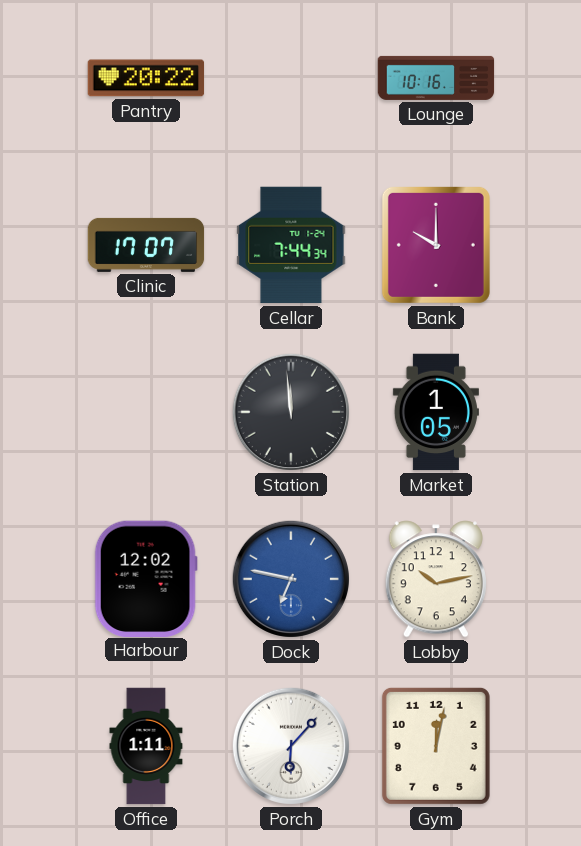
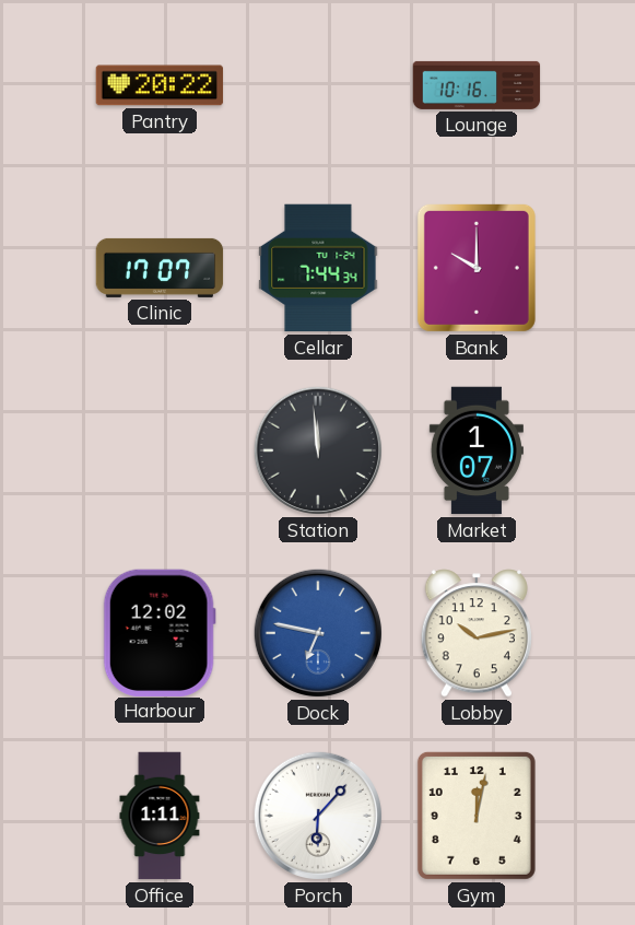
Market: 1:05 -> 1:07
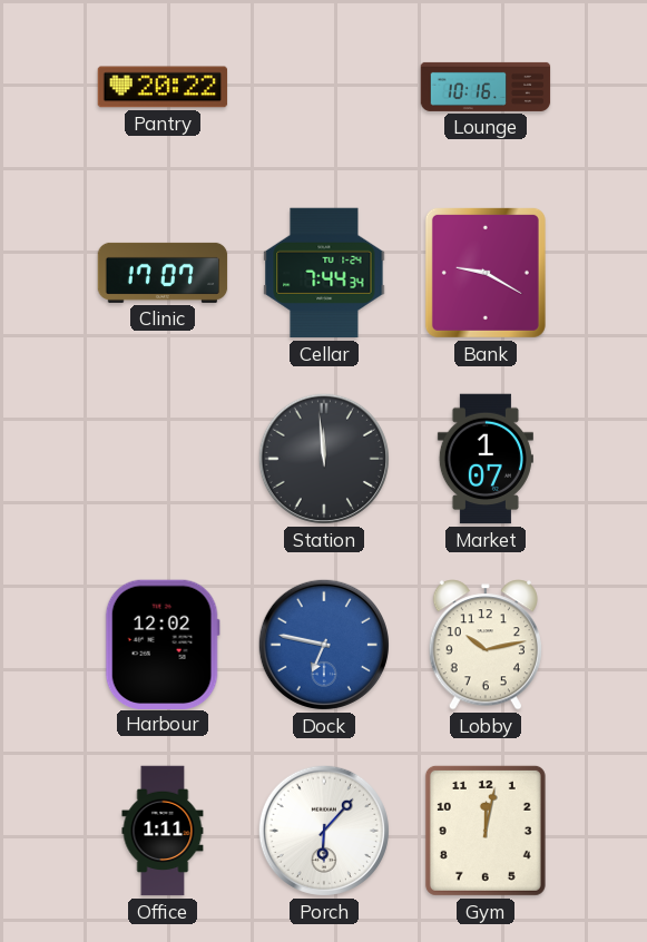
Bank: 10:00 -> 9:20
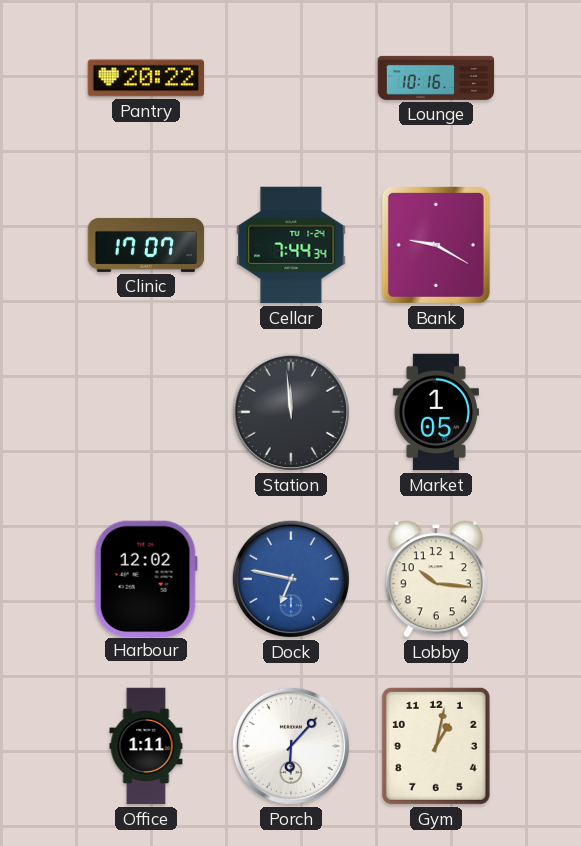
Market: 1:07 -> 1:05
Lobby: 10:13 -> 10:16
Gym: 12:02 -> 1:02
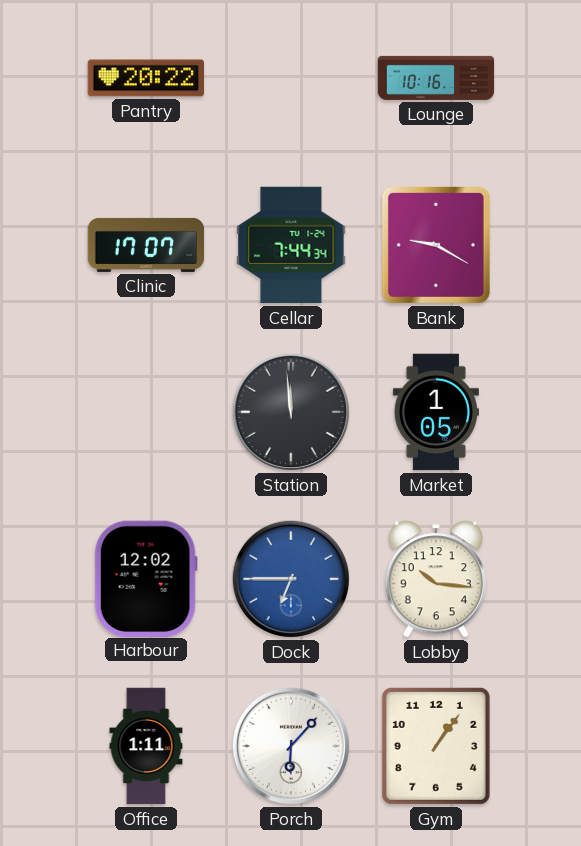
Dock: 6:47 -> 6:45
Gym: 1:02 -> 1:06
